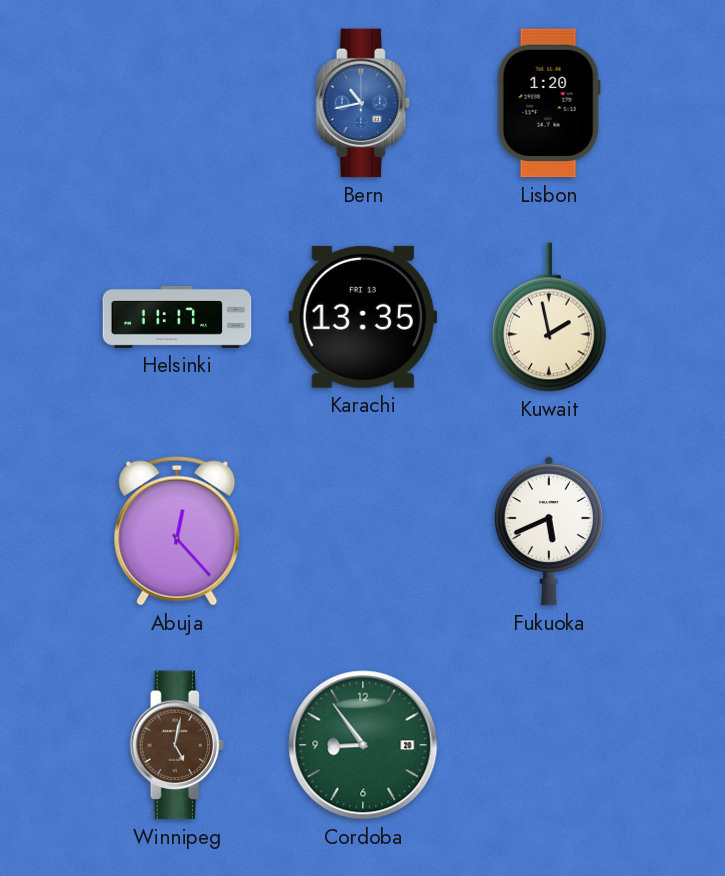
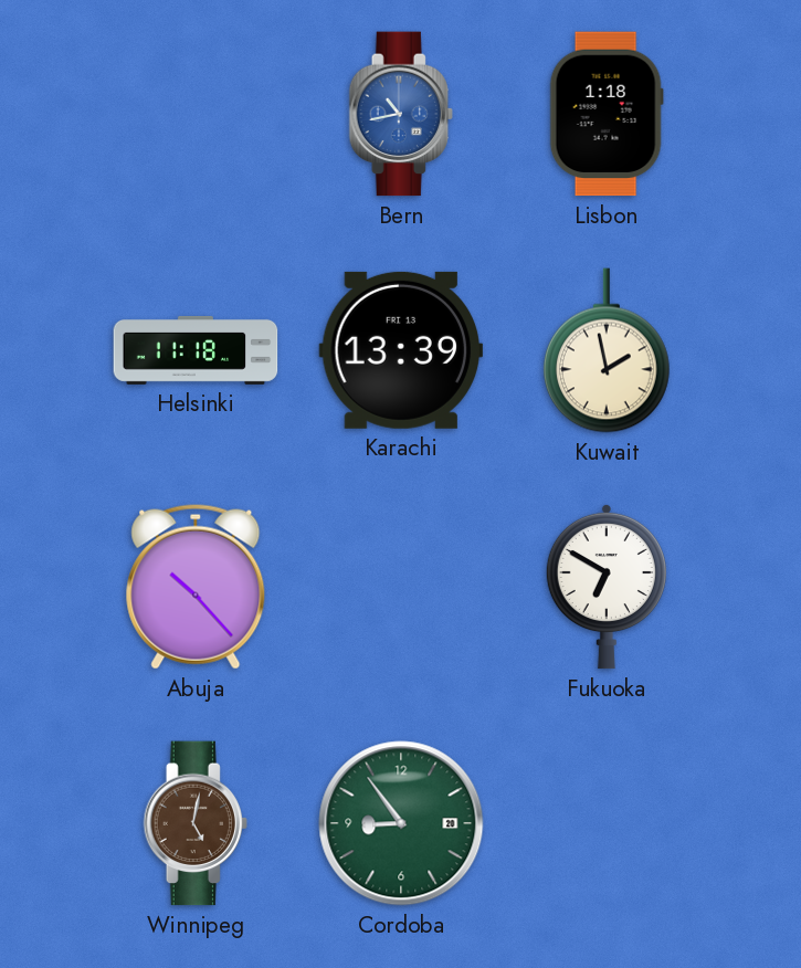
Lisbon: 1:20 -> 1:18
Helsinki: 11:17 -> 11:18
Karachi: 13:35 -> 13:39
Abuja: 12:23 -> 10:23
Fukuoka: 5:41 -> 6:50
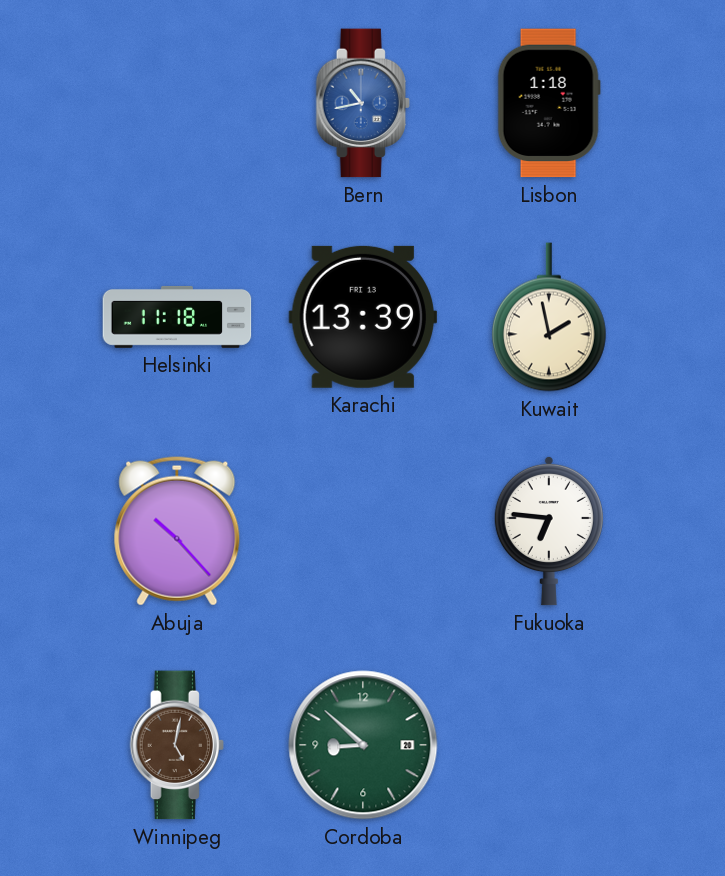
Fukuoka: 6:50 -> 6:46
Cordoba: 8:54 -> 8:52
